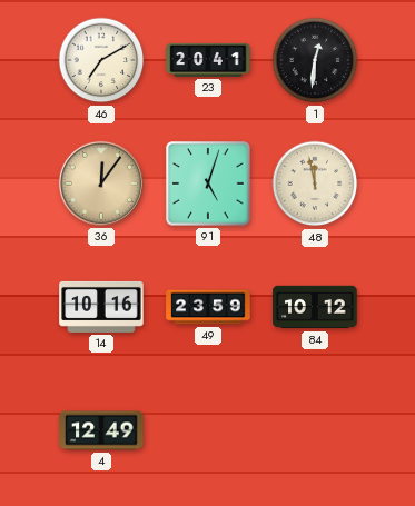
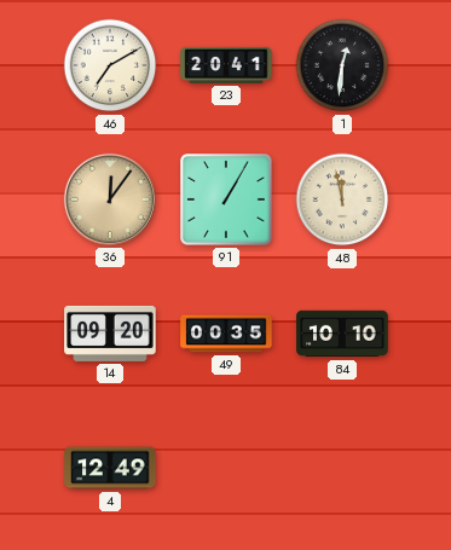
91: 5:03 -> 1:05
14: 10:16 -> 09:20
49: 23:59 -> 00:35
84: 10:12 -> 10:10
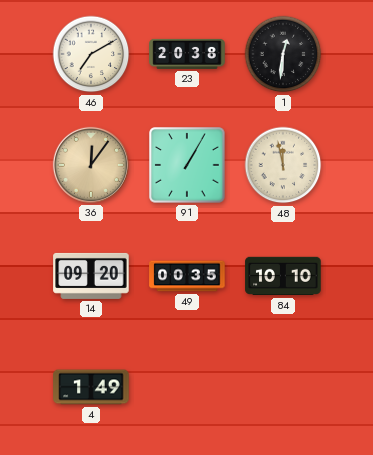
23: 20:41 -> 20:38
4: 12:49 -> 1:49
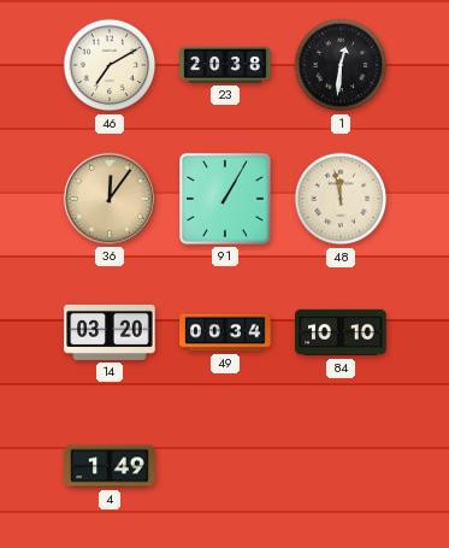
14: 09:20 -> 03:20
49: 00:35 -> 00:34
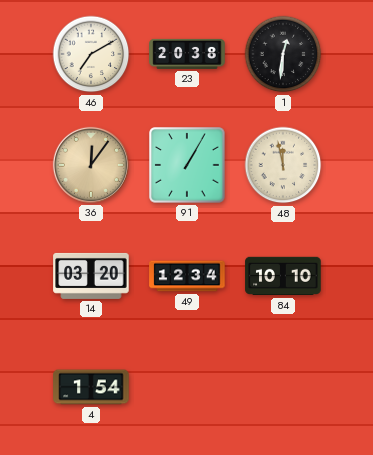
49: 00:34 -> 12:34
4: 1:49 -> 1:54
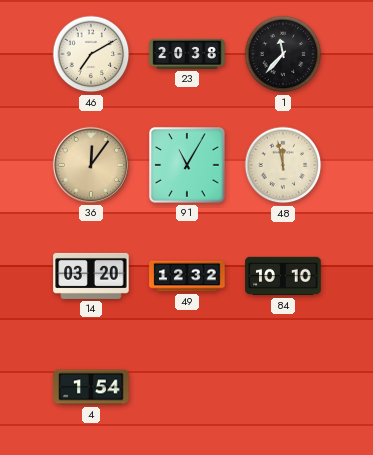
1: 12:31 -> 11:37
91: 1:05 -> 11:05
49: 12:34 -> 12:32
